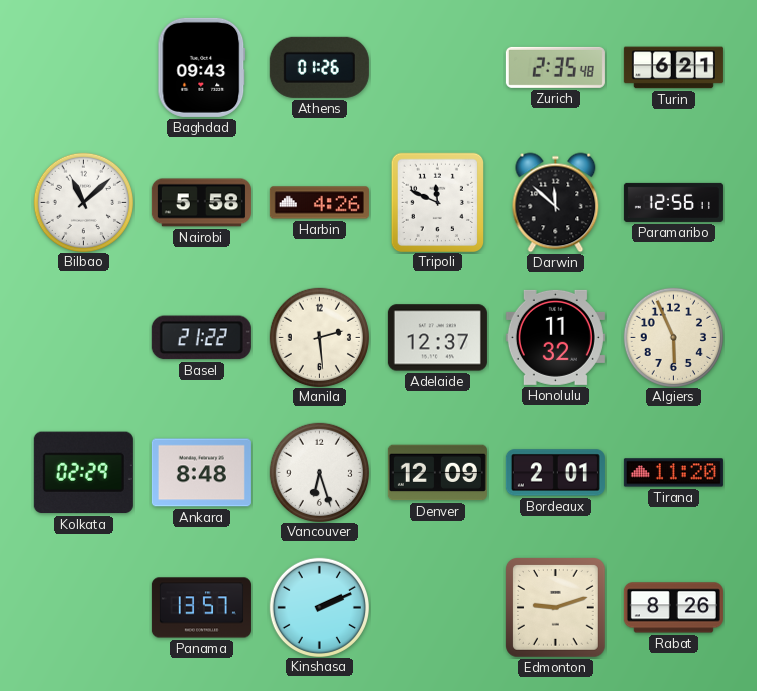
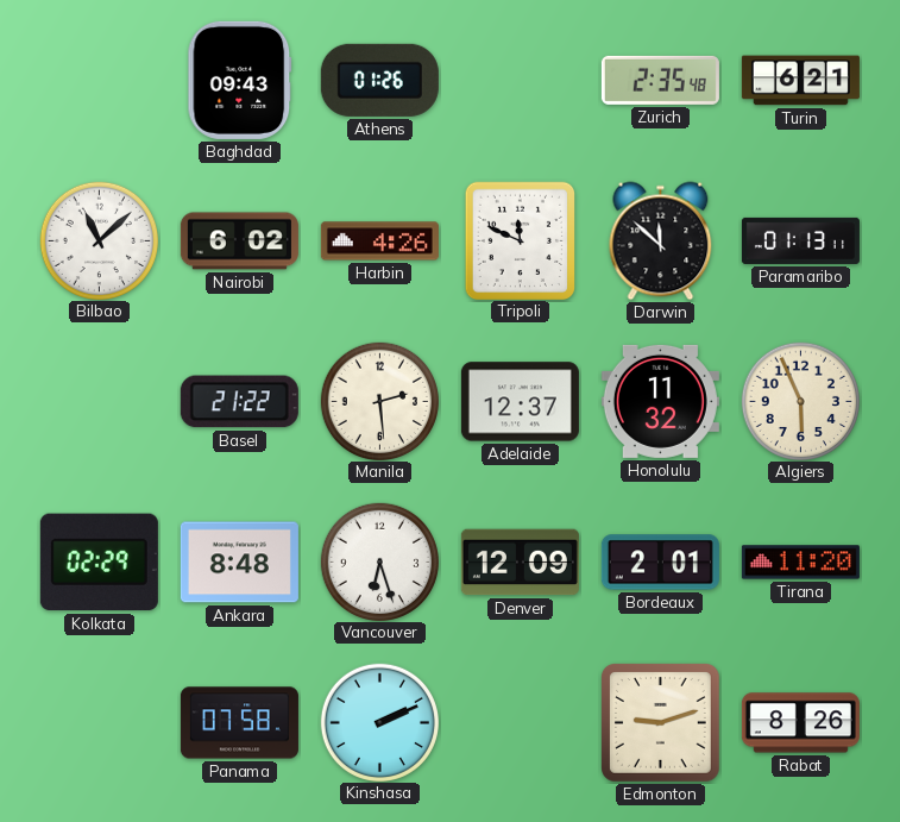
Nairobi: 5:58 -> 6:02
Paramaribo: 12:56 -> 01:13
Panama: 13:57 -> 07:58
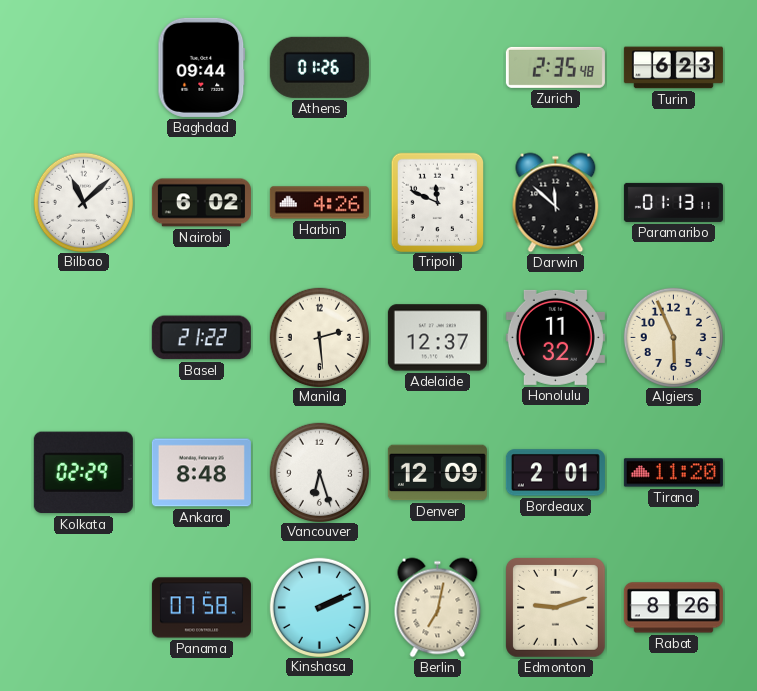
Baghdad: 09:43 -> 09:44
Turin: 6:21 -> 6:23
Berlin: none -> 7:02
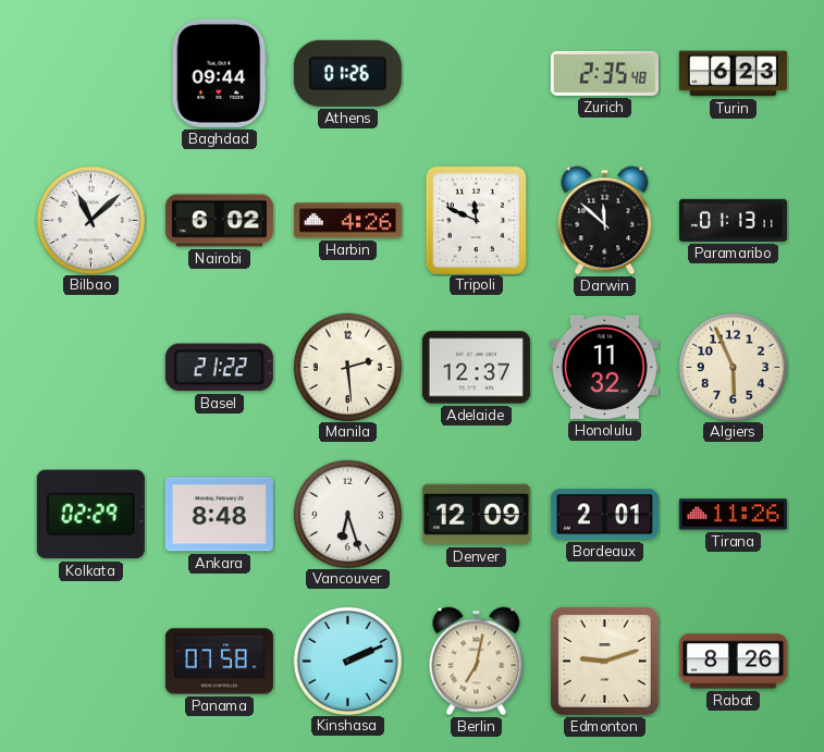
Tirana: 11:20 -> 11:26
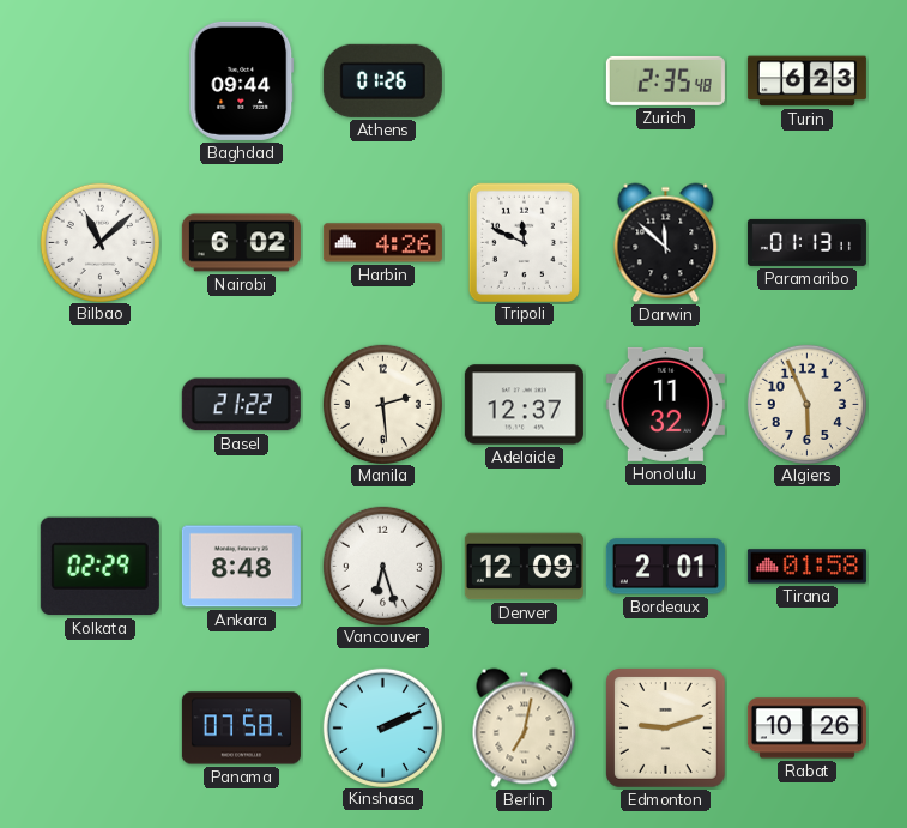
Tirana: 11:26 -> 01:58
Rabat: 8:26 -> 10:26
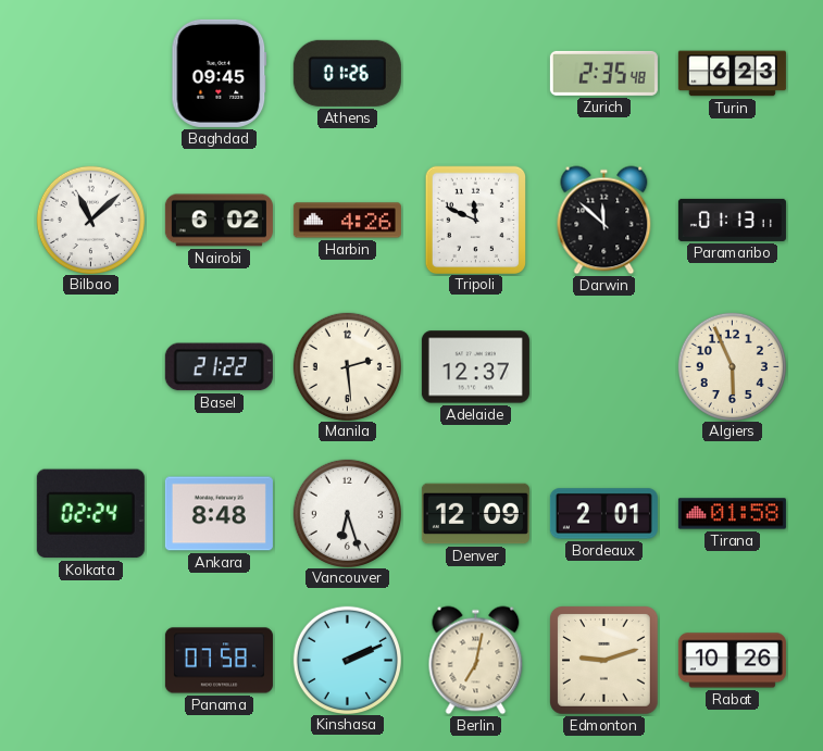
Baghdad: 09:44 -> 09:45
Honolulu: 11:32 -> none
Kolkata: 02:29 -> 02:24
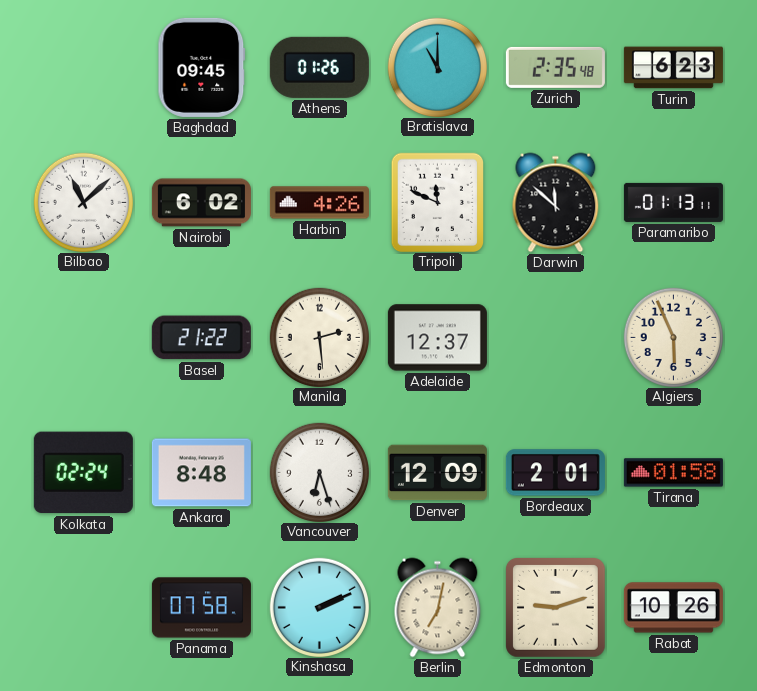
Bratislava: none -> 11:00
